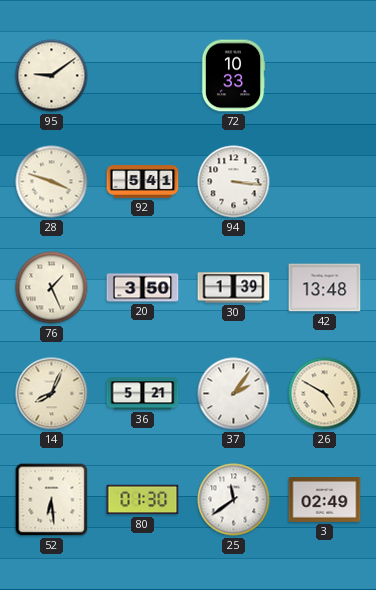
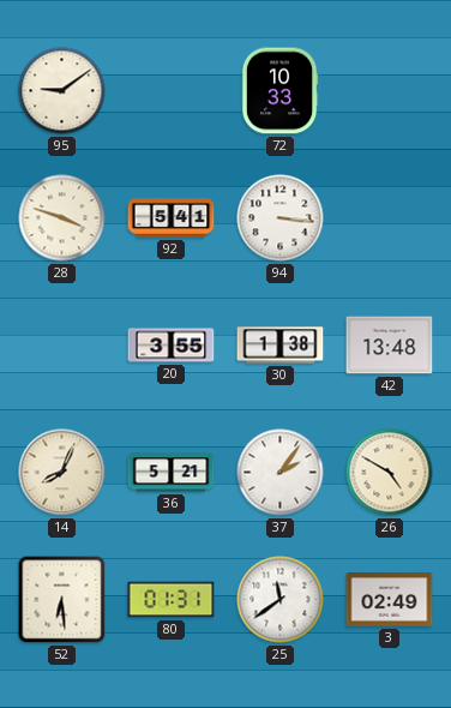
76: 1:26 -> none
20: 3:50 -> 3:55
30: 1:39 -> 1:38
80: 01:30 -> 01:31
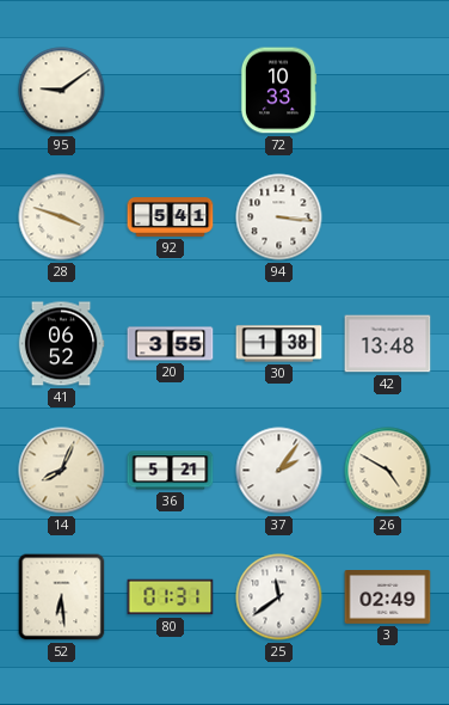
41: none -> 06:52
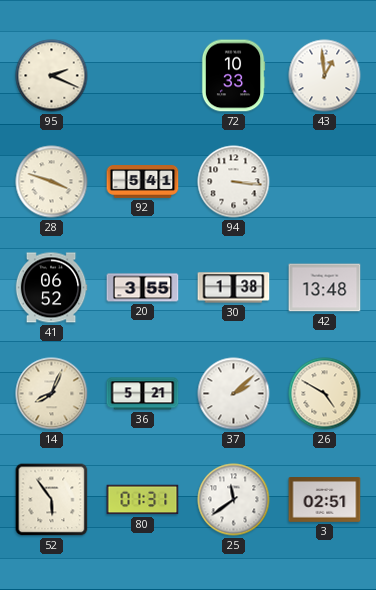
95: 9:09 -> 2:19
43: none -> 12:59
37: 2:06 -> 2:08
52: 6:29 -> 5:54
3: 02:49 -> 02:51
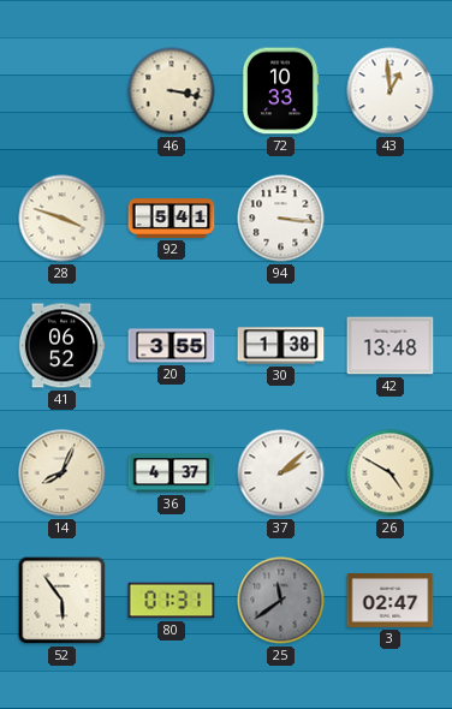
95: 2:19 -> none
46: none -> 3:17
36: 5:21 -> 4:37
25 dial: white -> grey
3: 02:51 -> 02:47
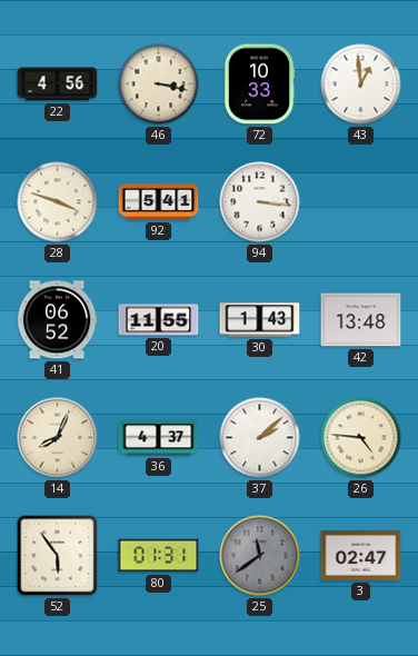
22: none -> 4:56
20: 3:55 -> 11:55
30: 1:38 -> 1:43
26: 4:50 -> 4:46
